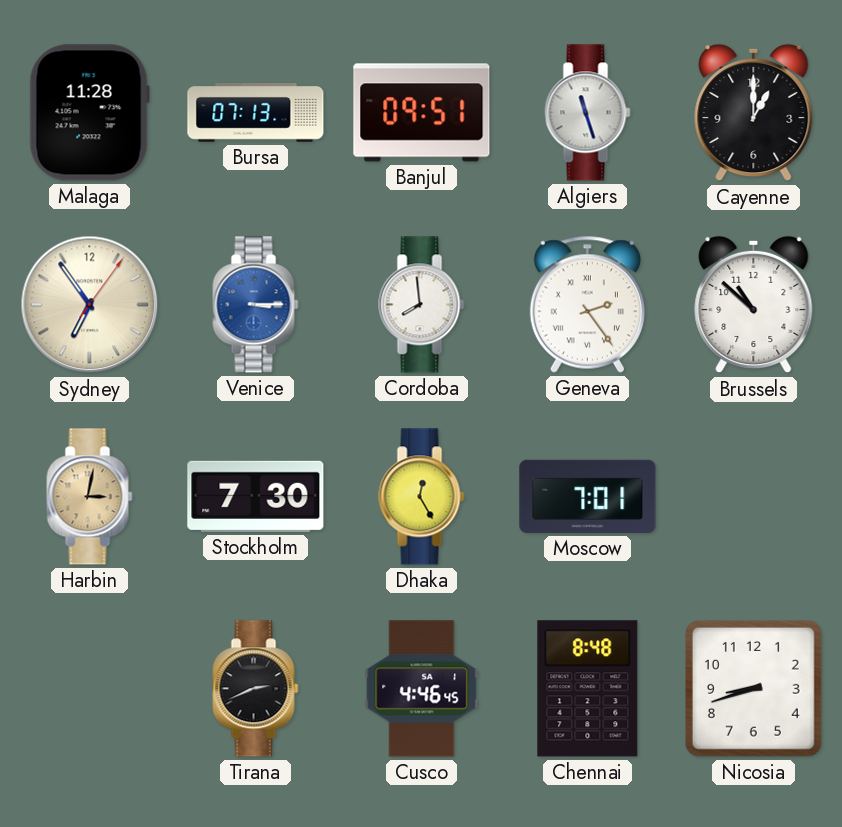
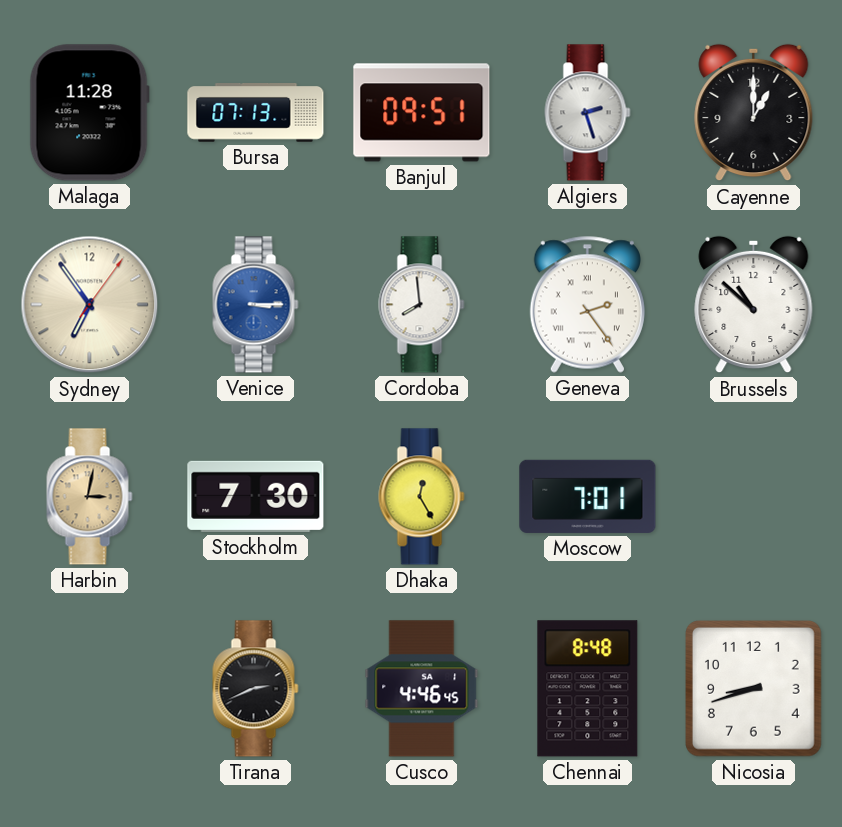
Algiers: 11:27 -> 2:27
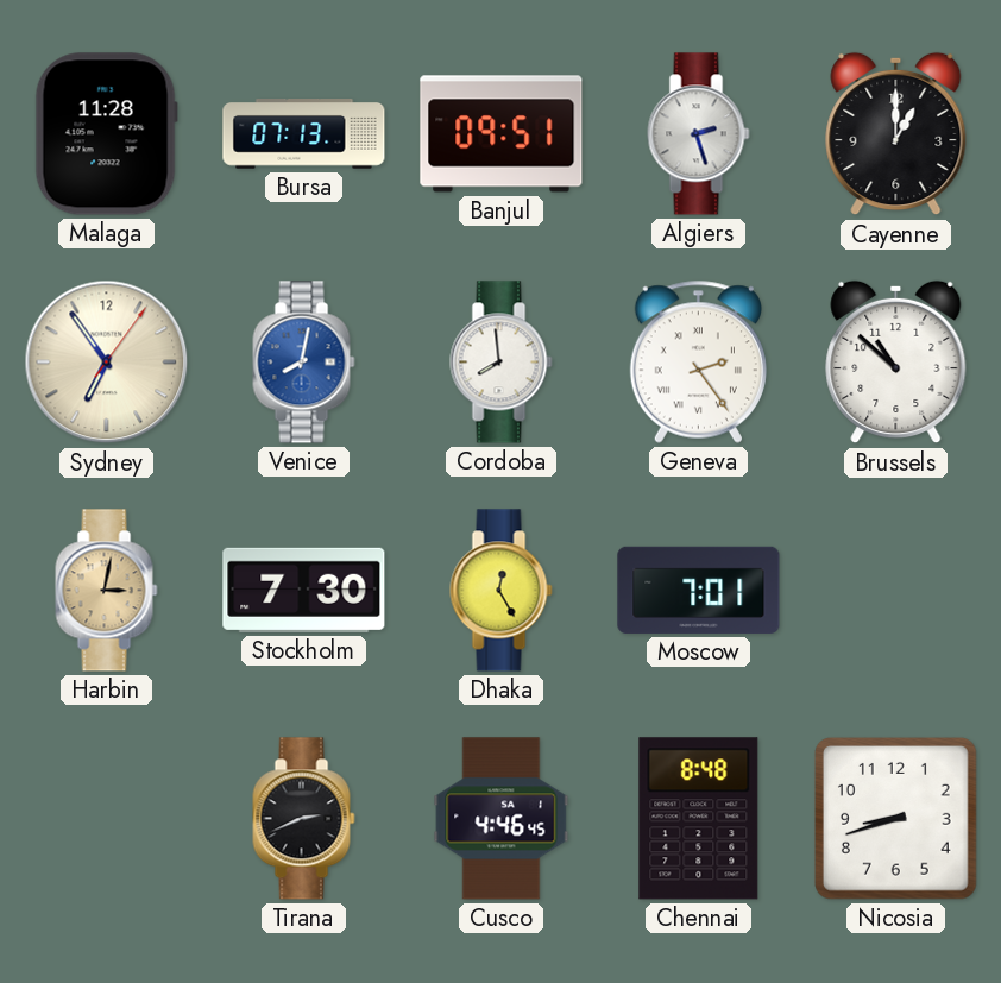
Venice: 3:15 -> 8:02
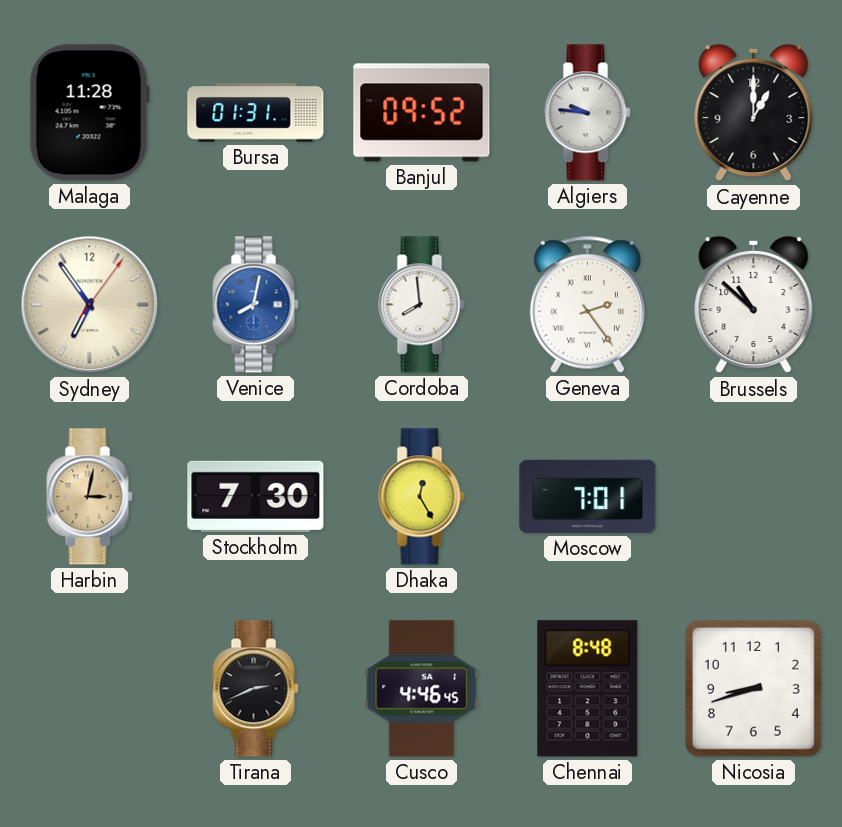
Bursa: 07:13 -> 01:31
Banjul: 09:51 -> 09:52
Algiers: 2:27 -> 9:46
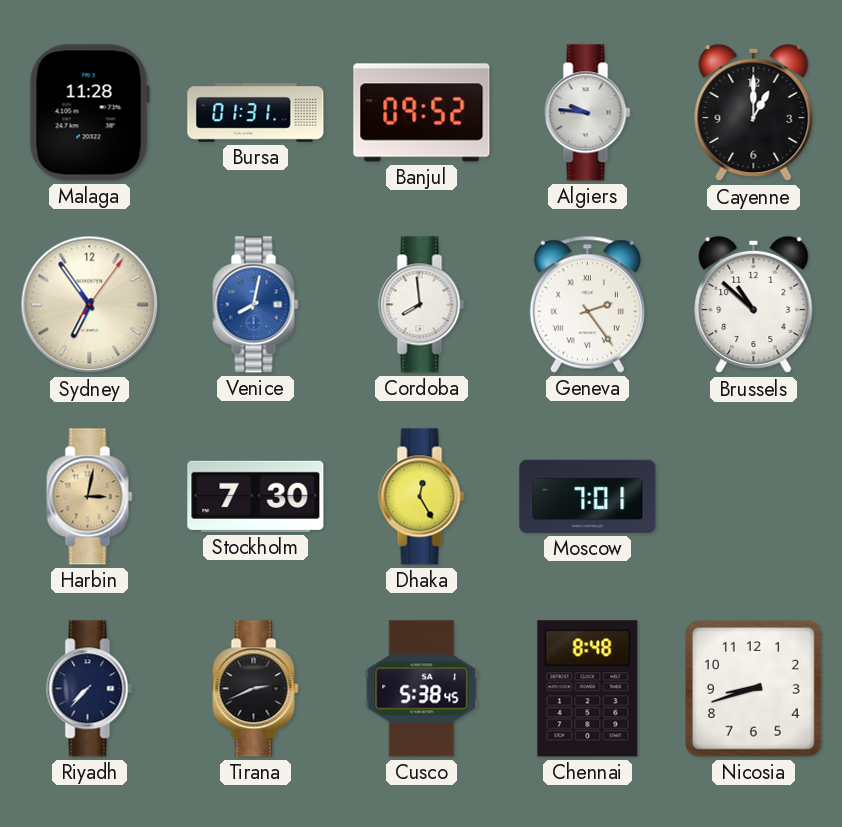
Riyadh: none -> 7:37
Cusco: 4:46 -> 5:38
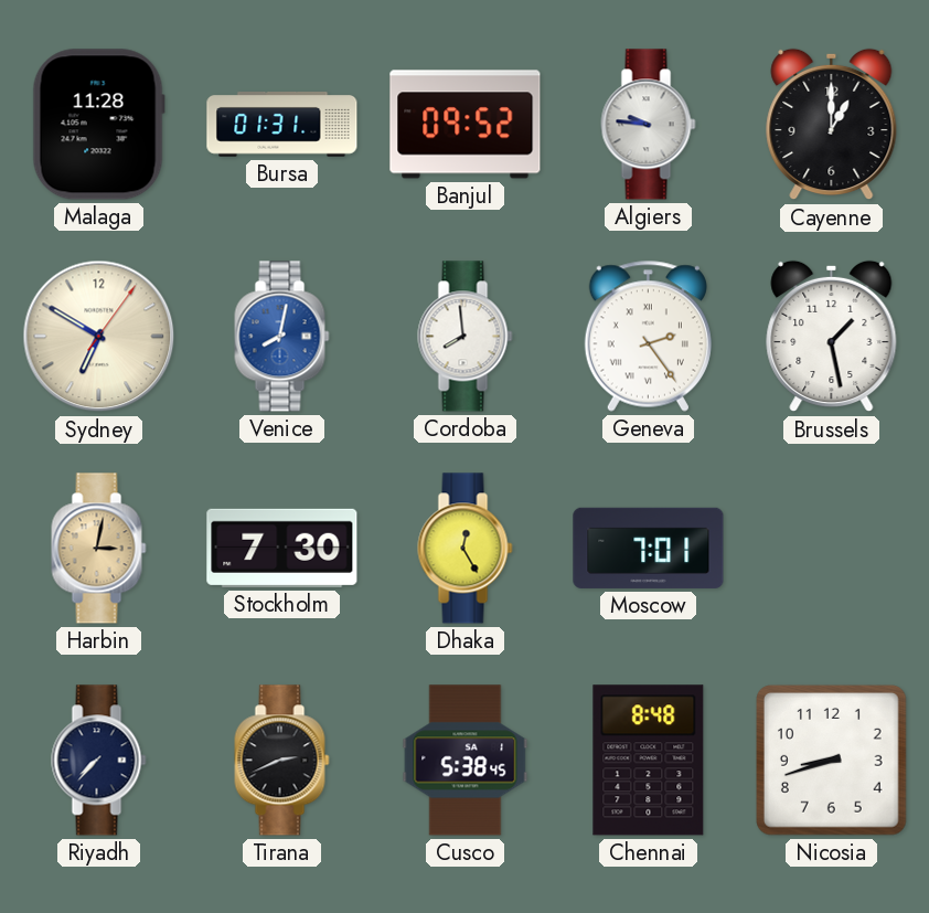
Sydney: 6:54 -> 6:50
Brussels: 10:52 -> 1:28
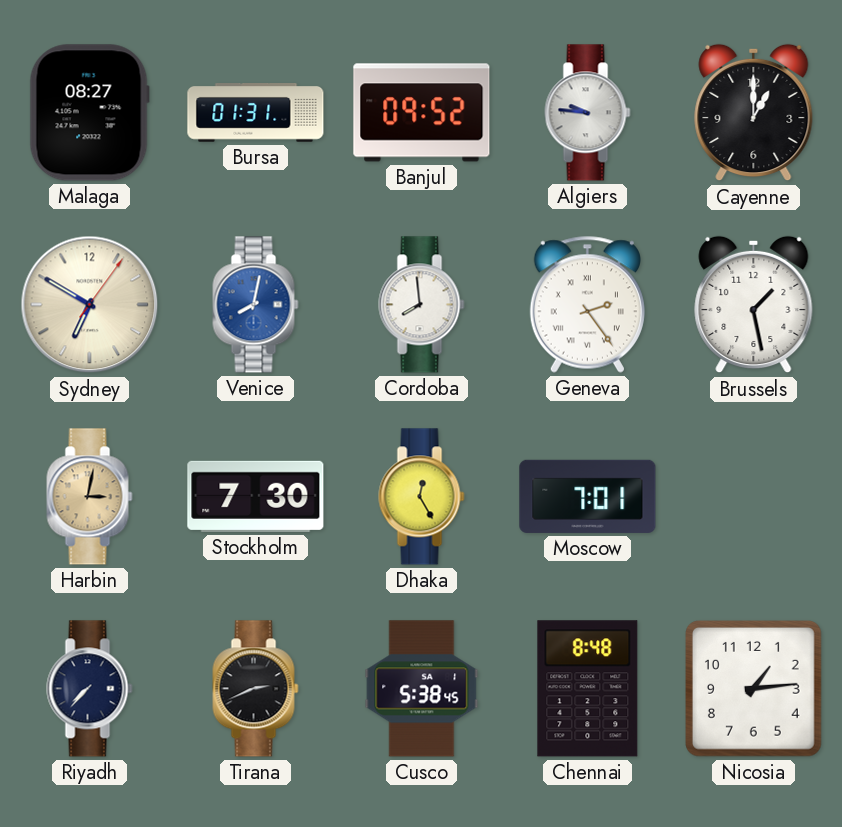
Malaga: 11:28 -> 08:27
Nicosia: 8:42 -> 1:14
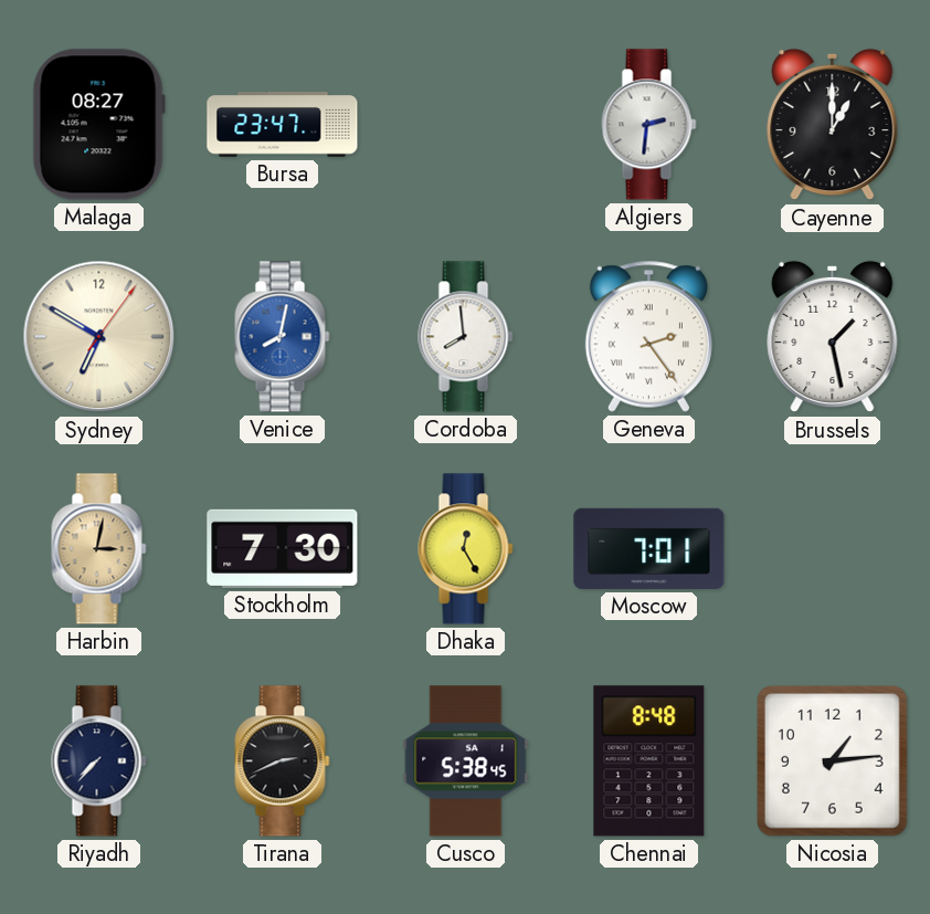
Bursa: 01:31 -> 23:47
Banjul: 09:52 -> none
Algiers: 9:46 -> 2:31
